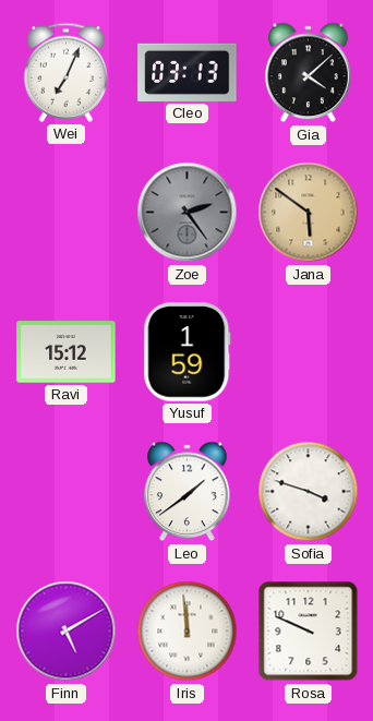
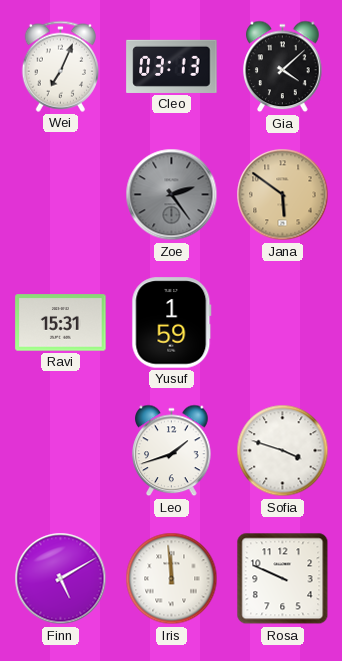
Ravi: 15:12 -> 15:31
Leo: 1:39 -> 1:42
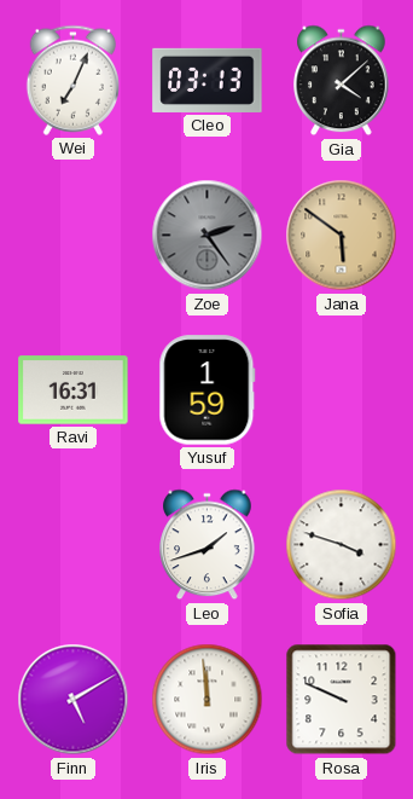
Ravi: 15:31 -> 16:31
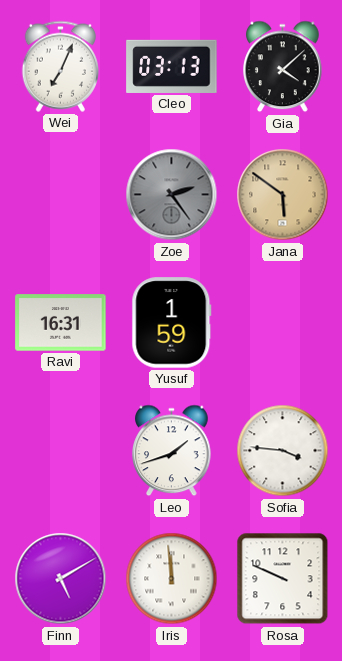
Sofia: 3:48 -> 3:46
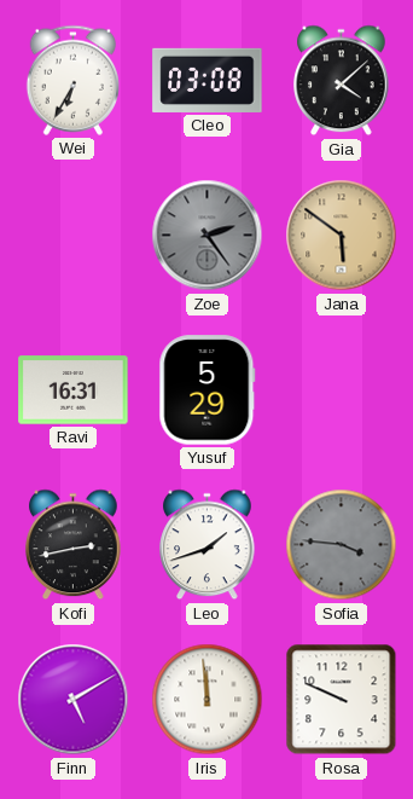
Wei: 7:04 -> 6:35
Cleo: 03:13 -> 03:08
Yusuf: 1:59 -> 5:29
Kofi: none -> 2:43
Sofia dial: white -> grey
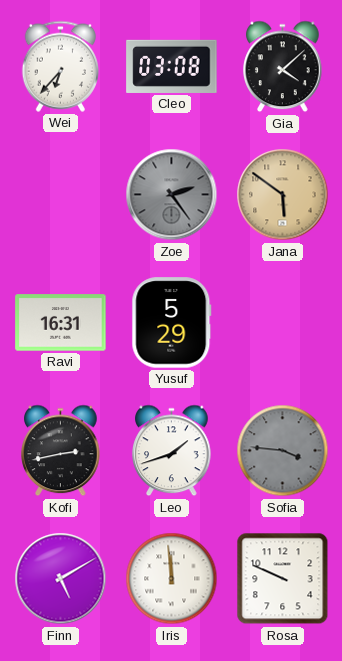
Wei: 6:35 -> 6:37
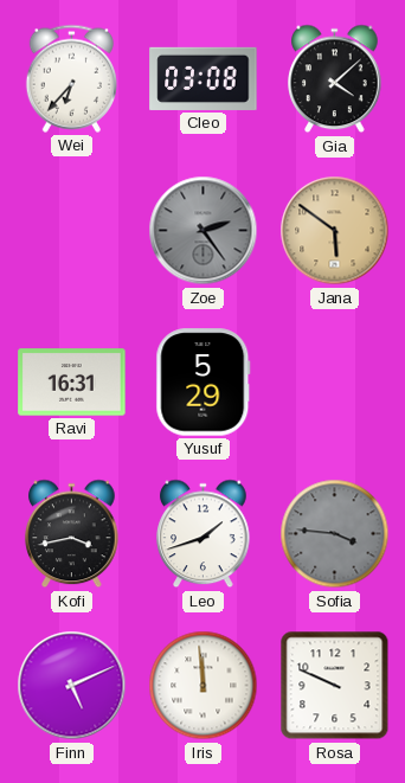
Kofi: 2:43 -> 3:43
Finn: 5:10 -> 5:11
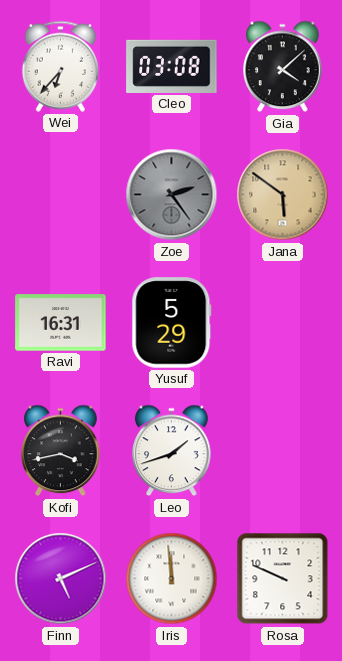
Sofia: 3:46 -> none
